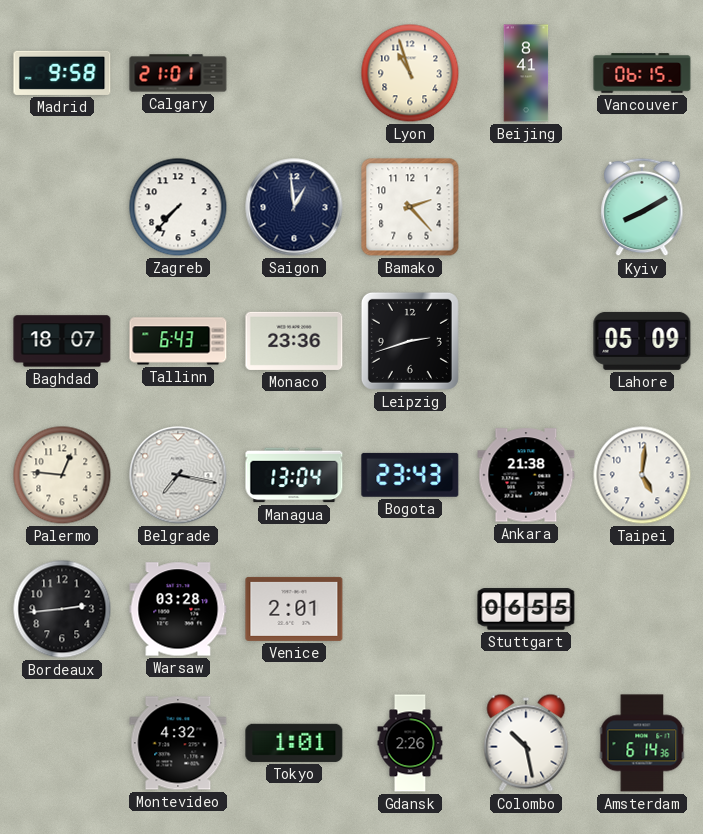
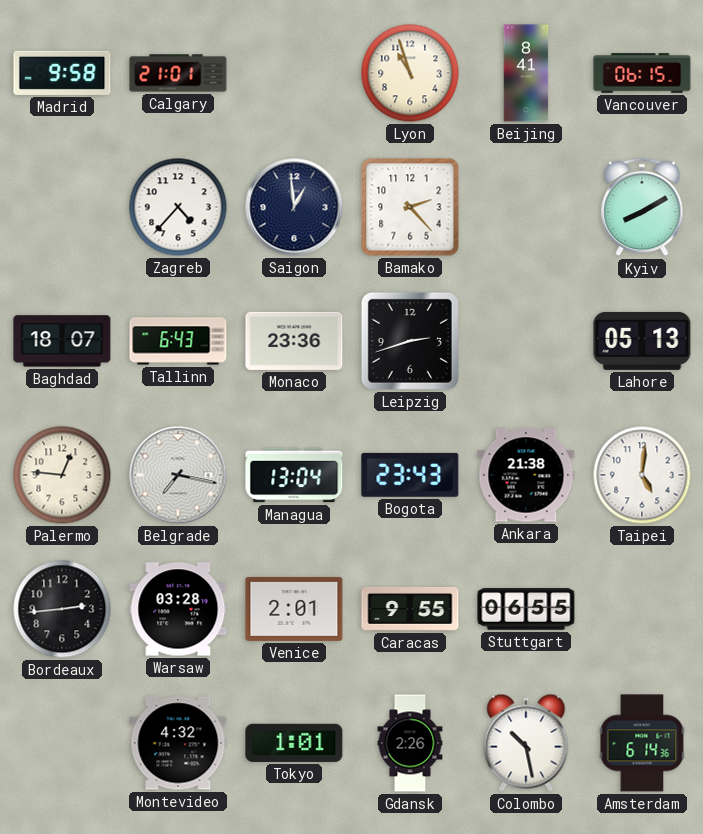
Zagreb: 7:37 -> 4:37
Lahore: 05:09 -> 05:13
Caracas: none -> 9:55
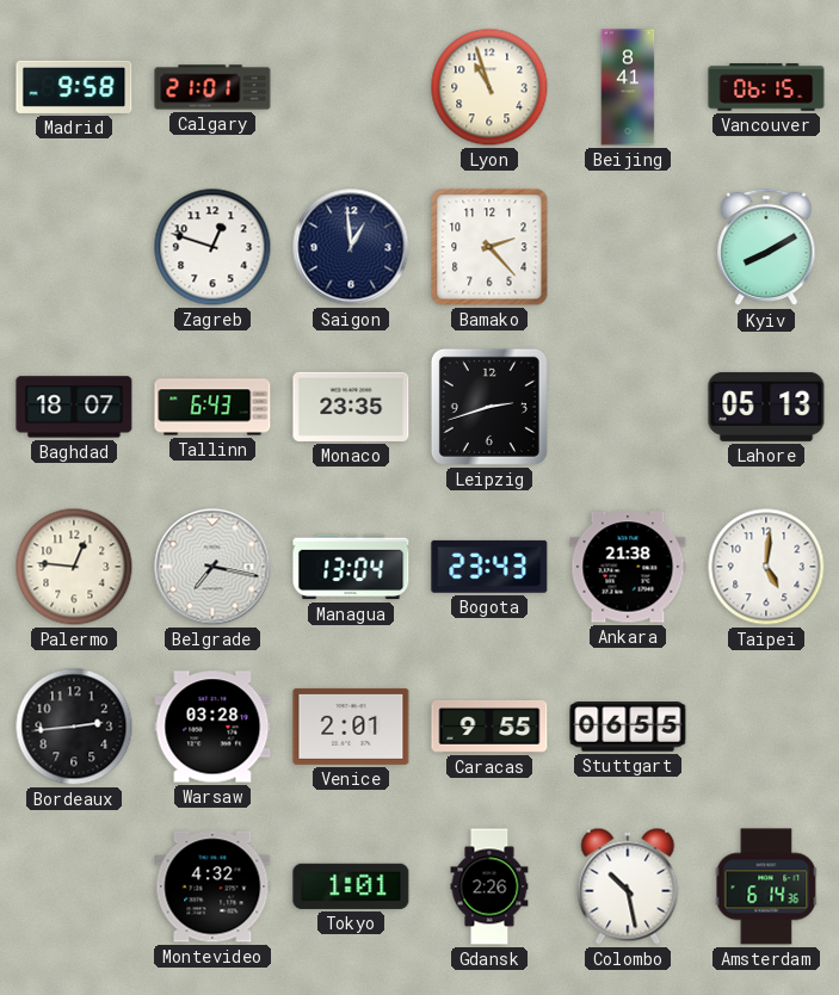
Zagreb: 4:37 -> 12:48
Monaco: 23:36 -> 23:35
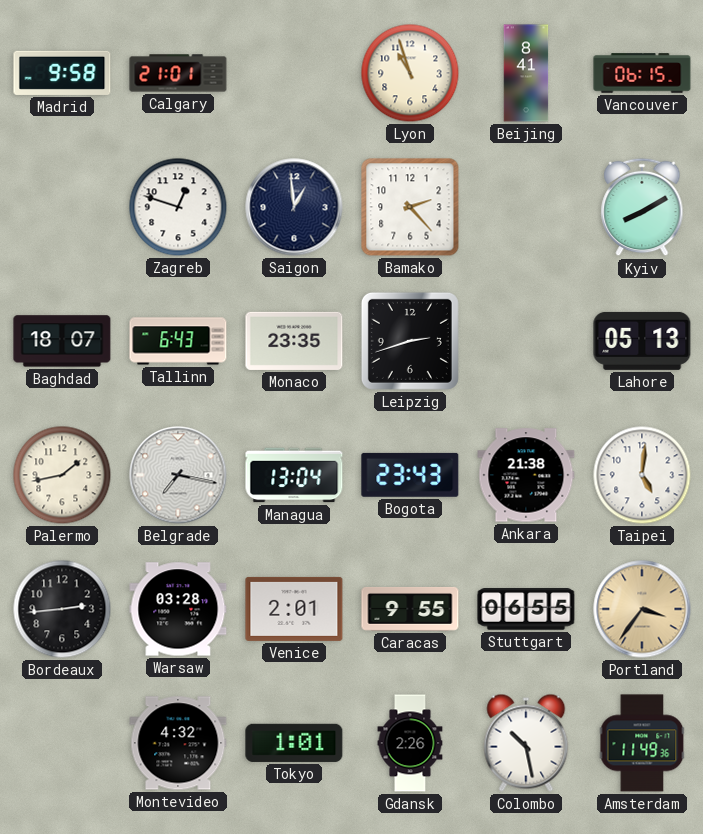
Palermo: 12:46 -> 1:43
Portland: none -> 3:36
Amsterdam: 6:14 -> 11:49
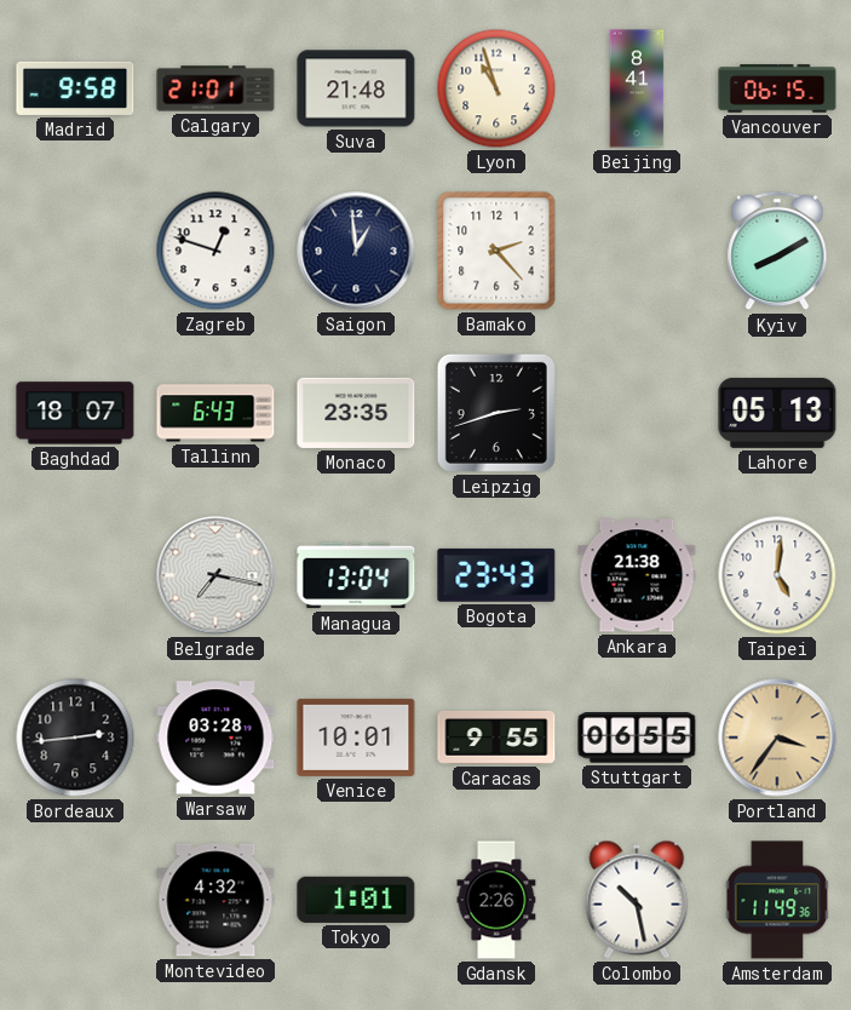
Suva: none -> 21:48
Palermo: 1:43 -> none
Venice: 2:01 -> 10:01
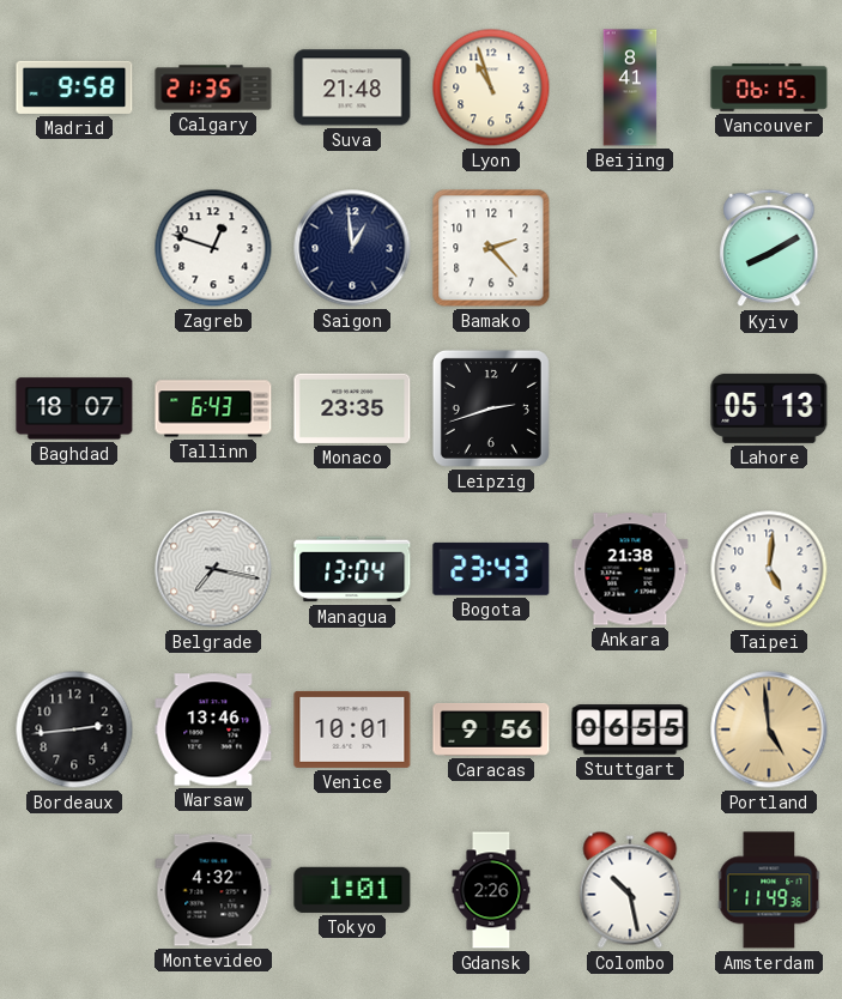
Calgary: 21:01 -> 21:35
Warsaw: 03:28 -> 13:46
Caracas: 9:55 -> 9:56
Portland: 3:36 -> 4:59
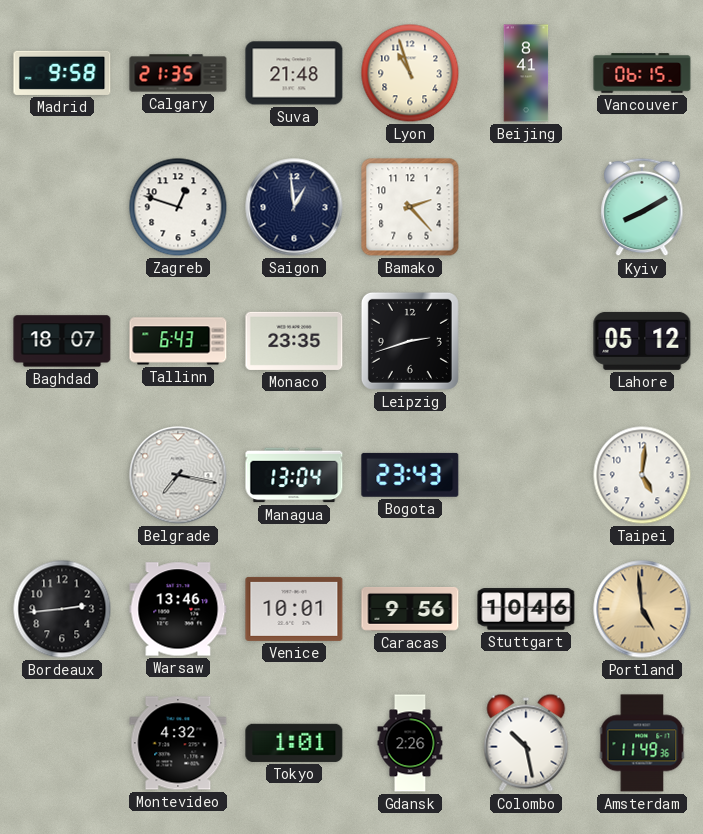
Lahore: 05:13 -> 05:12
Ankara: 21:38 -> none
Stuttgart: 06:55 -> 10:46
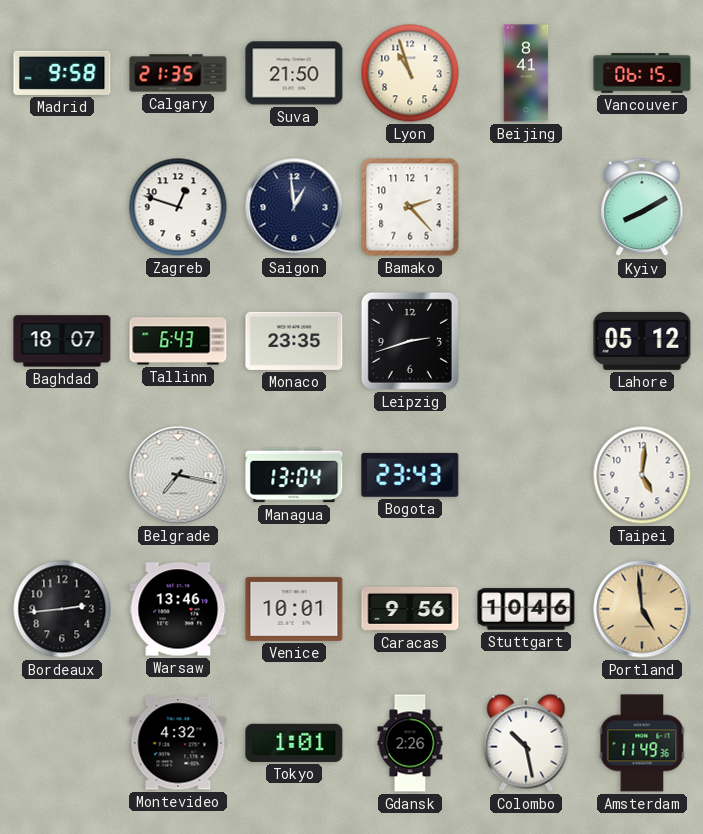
Suva: 21:48 -> 21:50
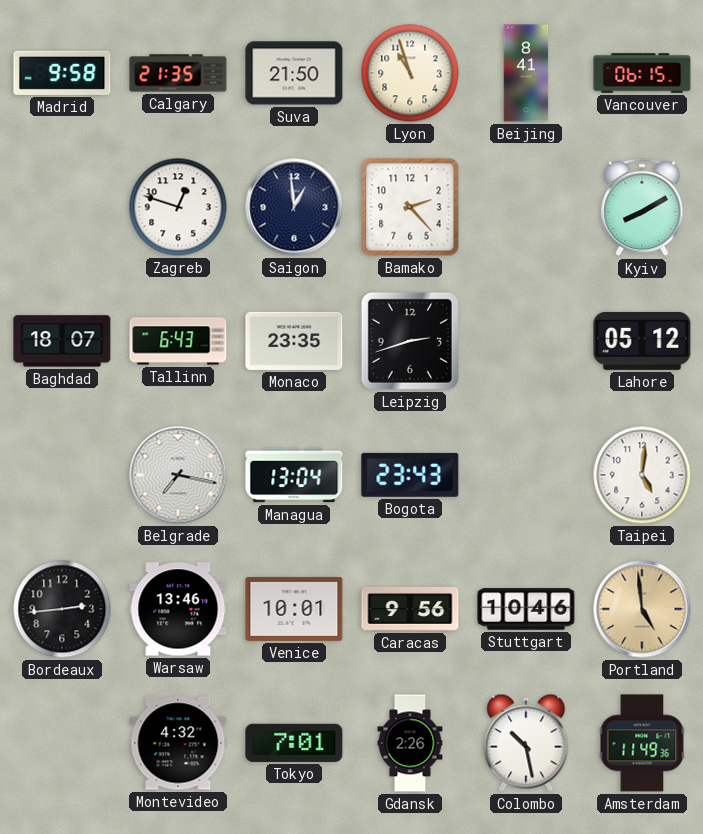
Tokyo: 1:01 -> 7:01
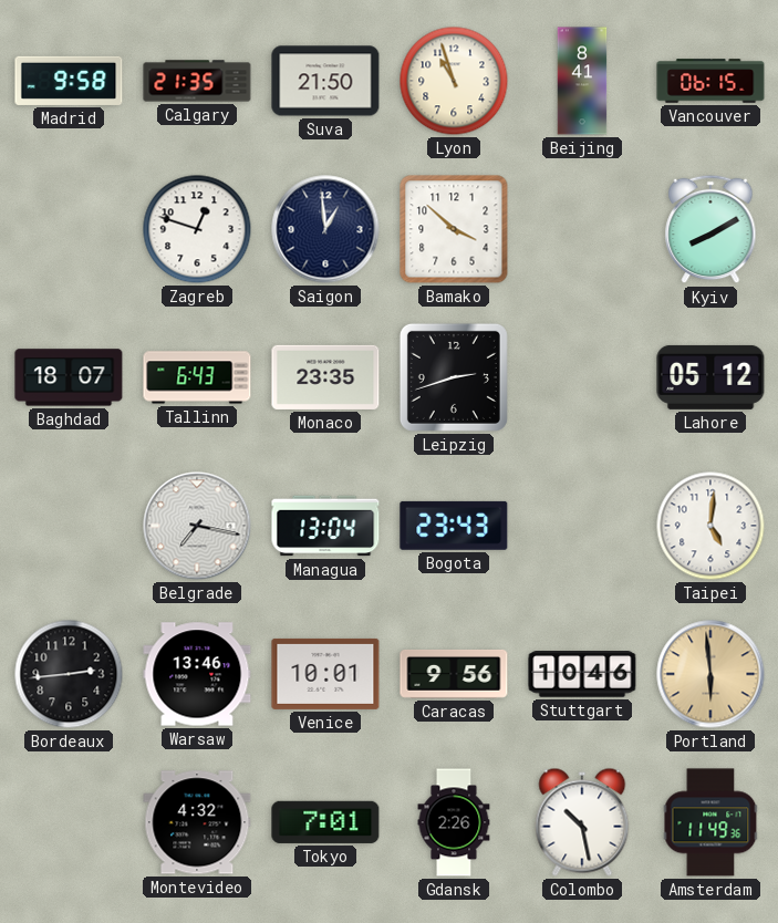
Bamako: 2:23 -> 3:52
Portland: 4:59 -> 5:59
